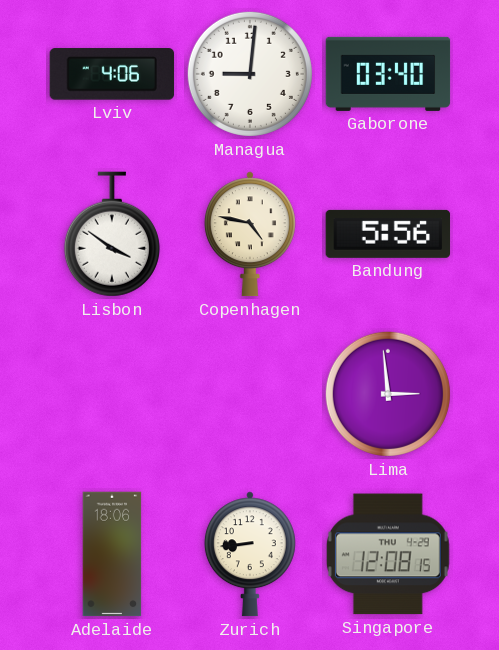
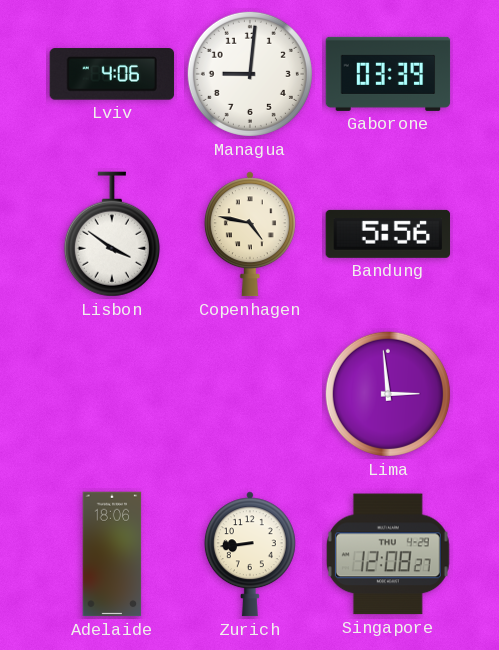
Gaborone: 03:40 -> 03:39
Singapore: 12:08:15 -> 12:08:27
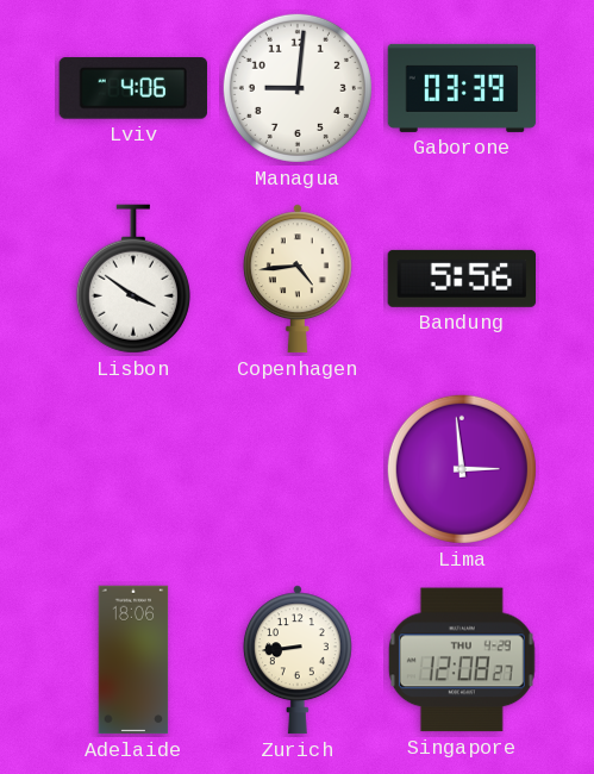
Copenhagen: 4:47 -> 4:44
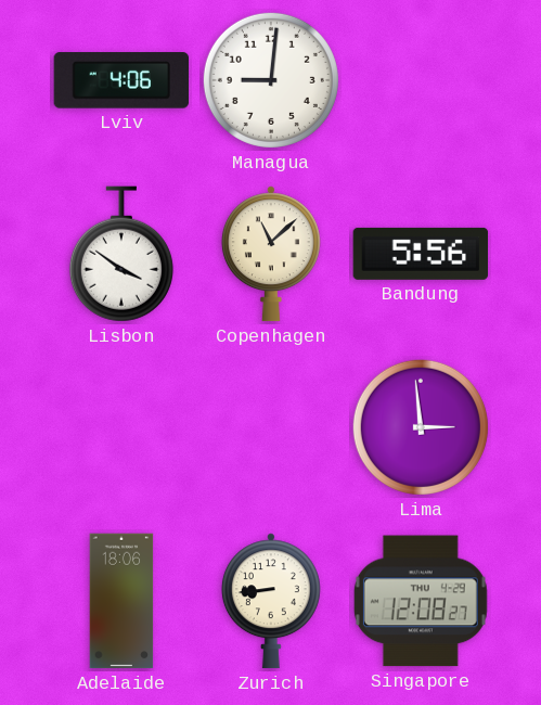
Gaborone: 03:39 -> none
Copenhagen: 4:44 -> 11:08
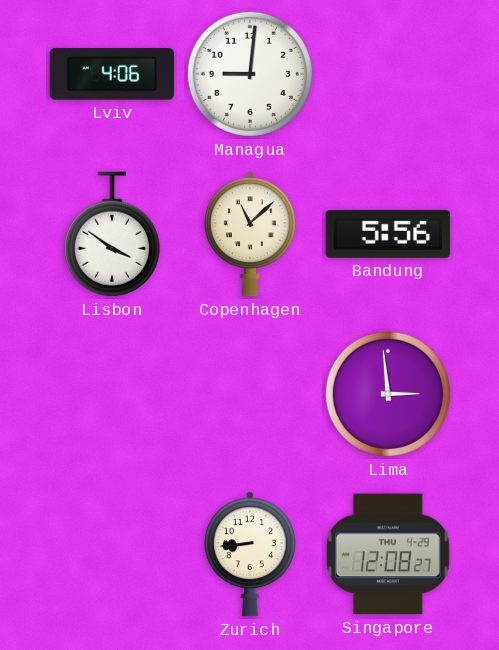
Adelaide: 18:06 -> none
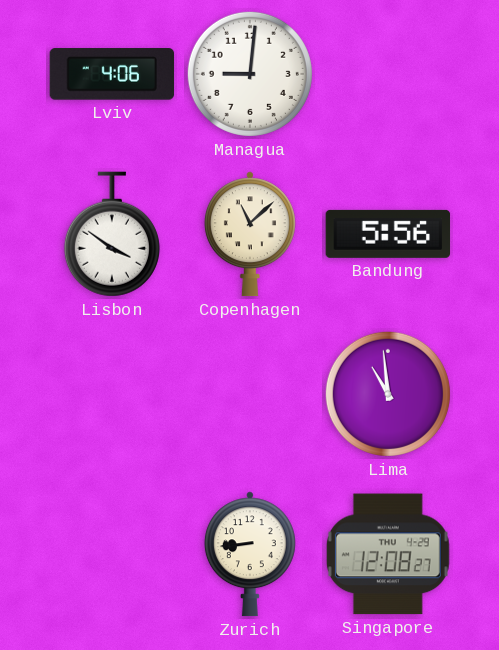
Lima: 2:59 -> 10:59
